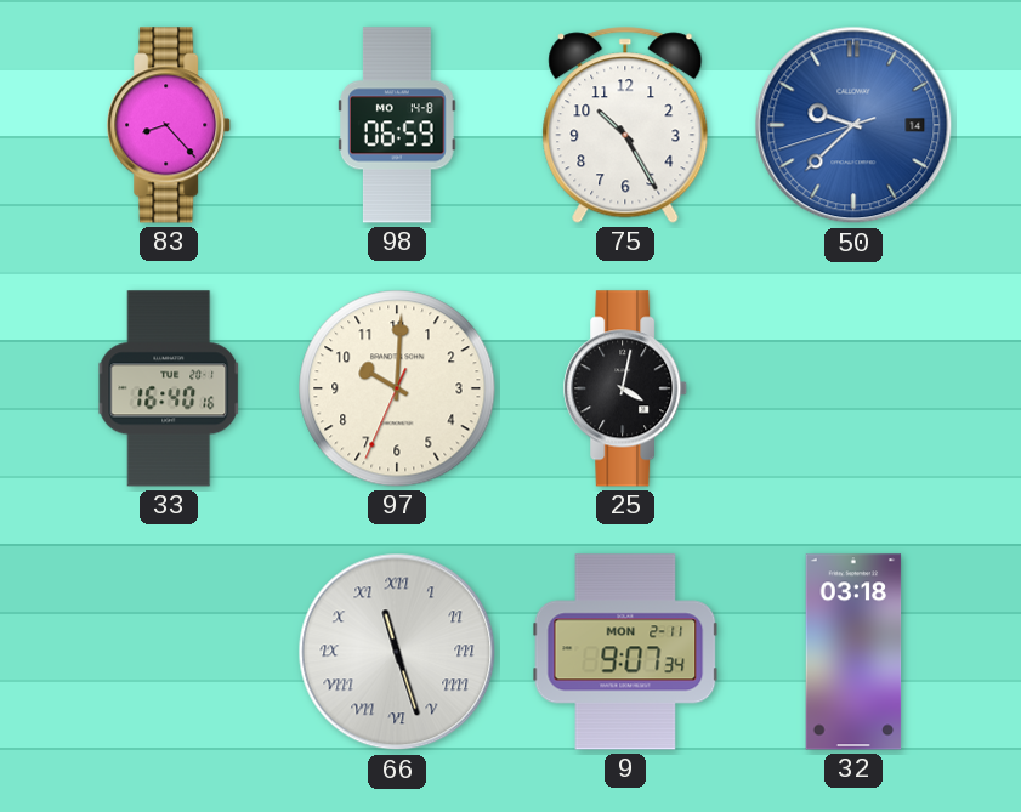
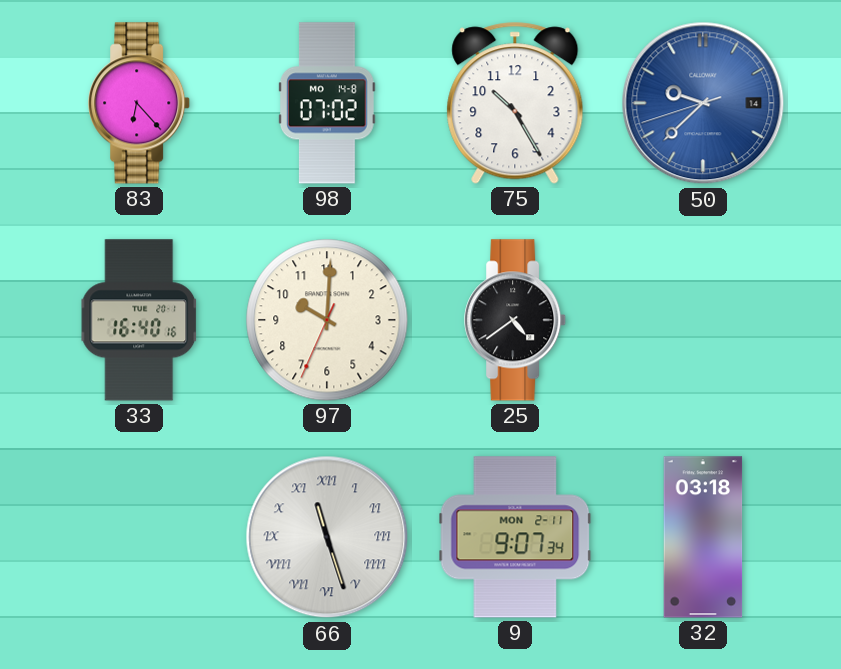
83: 8:23 -> 6:23
98: 06:59 -> 07:02
25: 4:02 -> 4:39
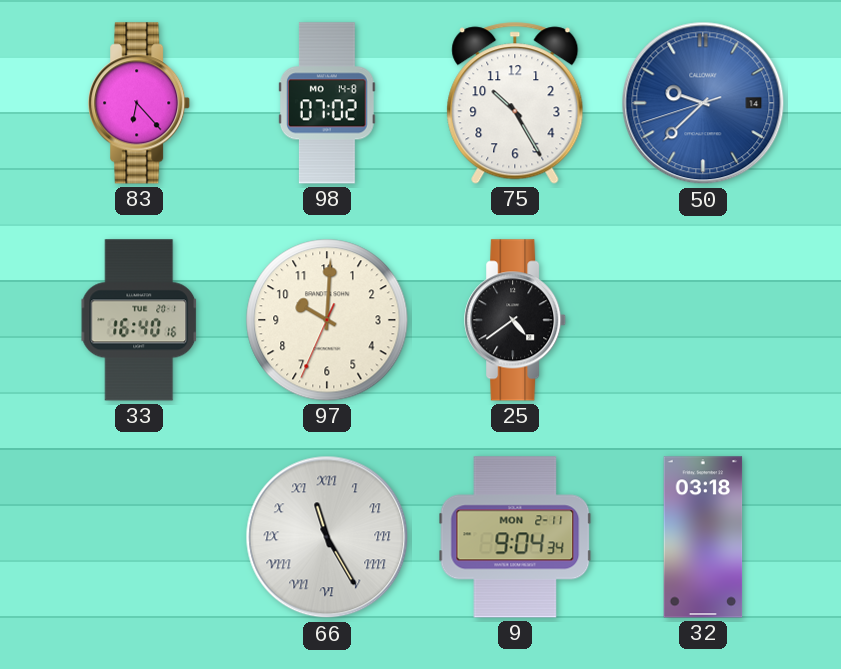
66: 11:27 -> 11:25
9: 9:07 -> 9:04
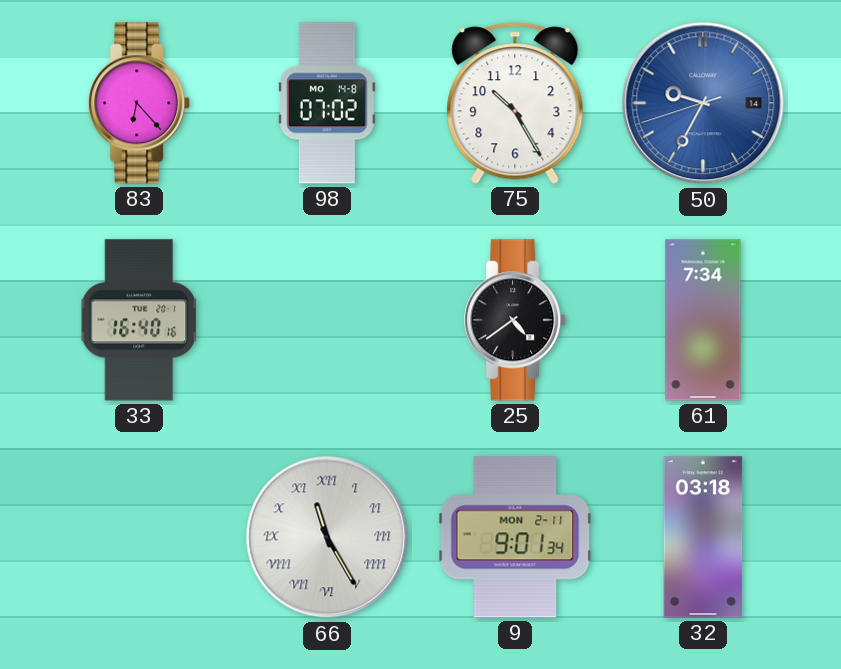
50: 9:37 -> 9:34
97: 10:00 -> none
61: none -> 7:34
9: 9:04 -> 9:01
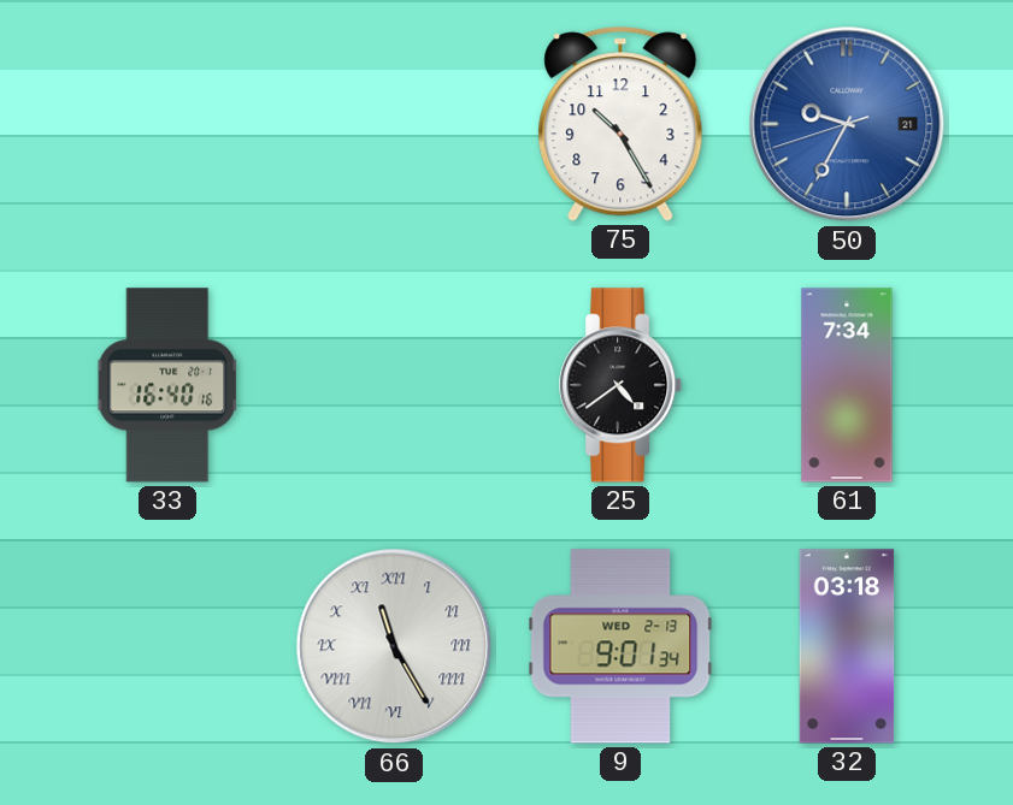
83: 6:23 -> none
98: 07:02 -> none
50 date: 14 -> 21
9 date: MON 2-11 -> WED 2-13
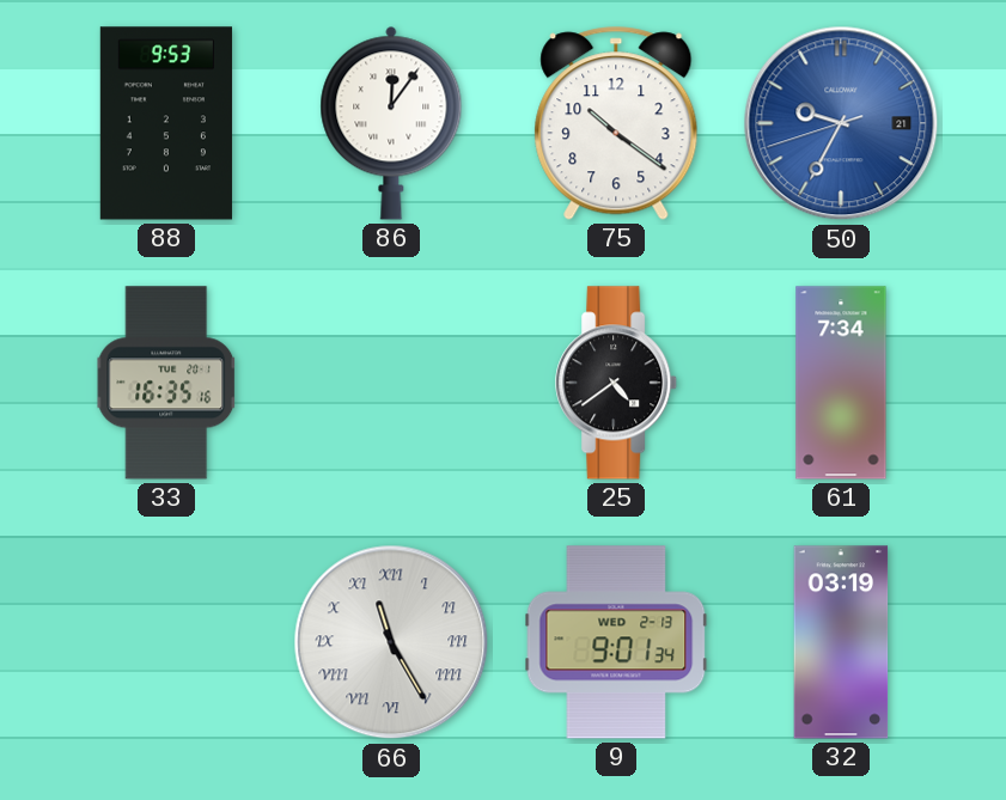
88: none -> 9:53
86: none -> 12:06
75: 10:25 -> 10:21
33: 16:40 -> 16:35
32: 03:18 -> 03:19
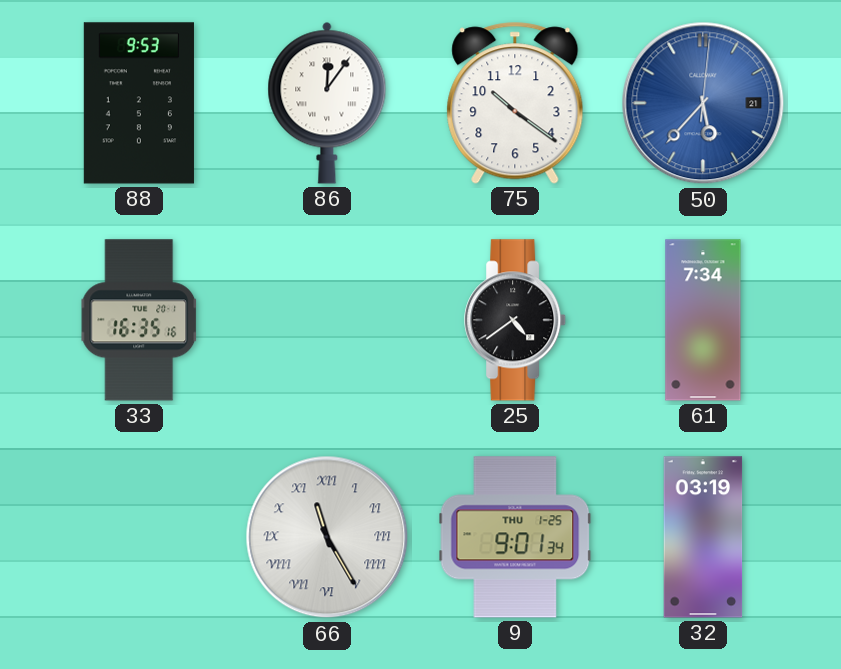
50: 9:34 -> 5:37
9 date: WED 2-13 -> THU 1-25
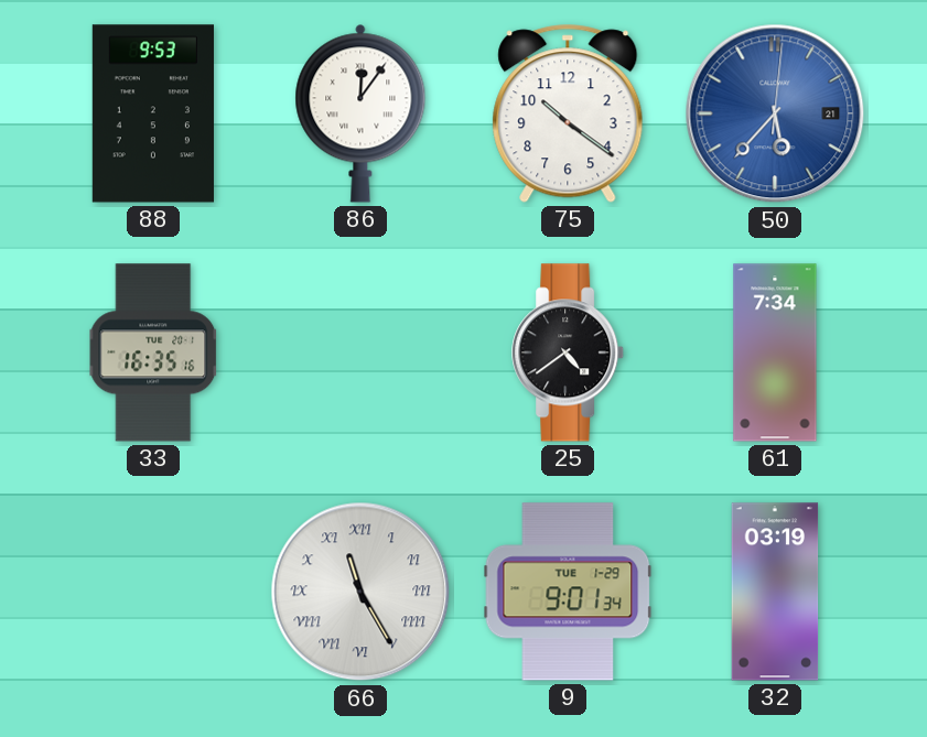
9 date: THU 1-25 -> TUE 1-29
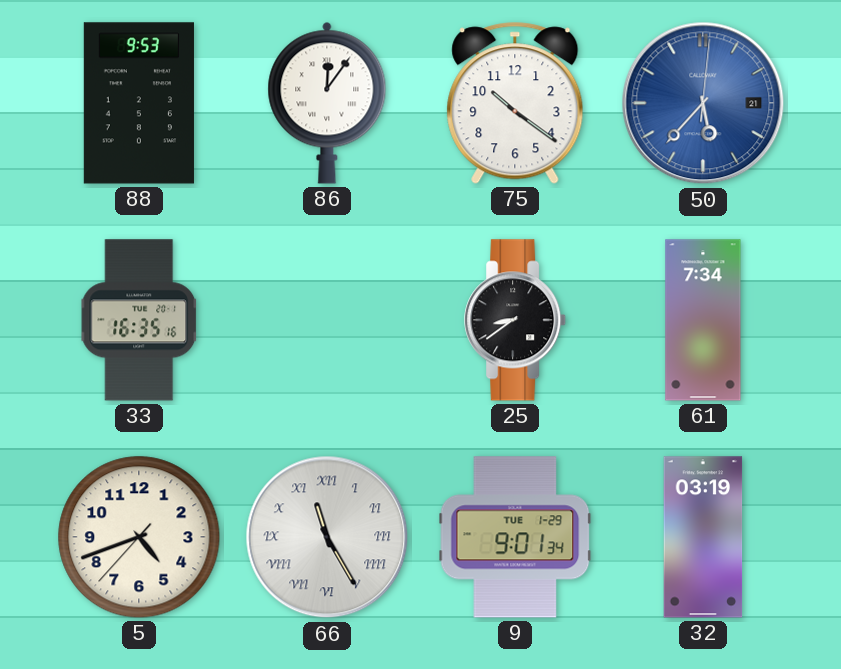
25: 4:39 -> 8:39
5: none -> 4:41
